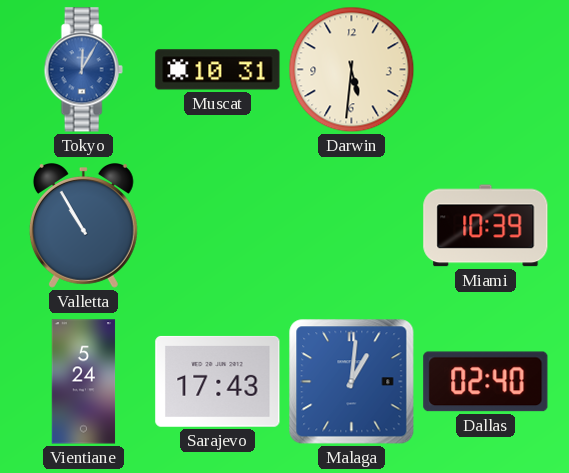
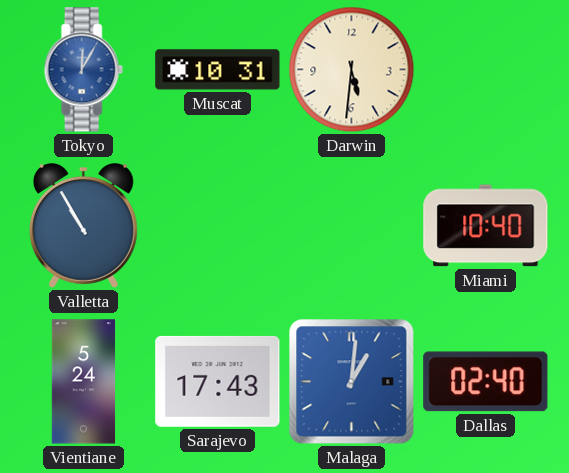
Miami: 10:39 -> 10:40
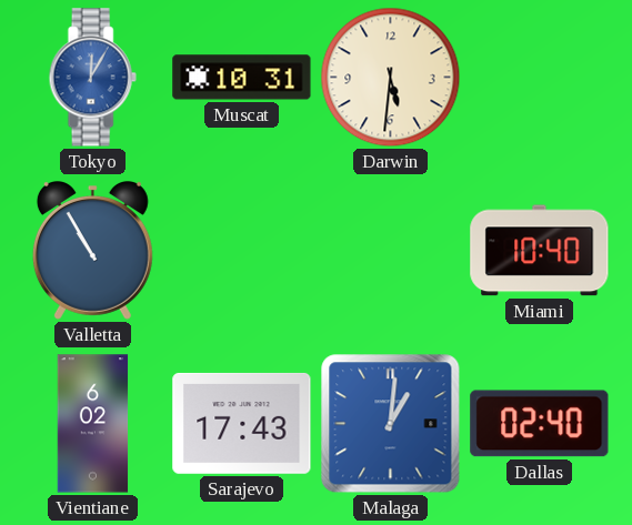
Vientiane: 5:24 -> 6:02
